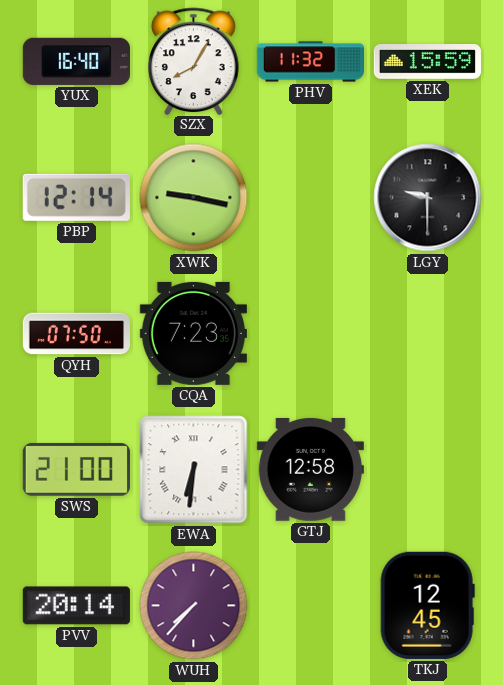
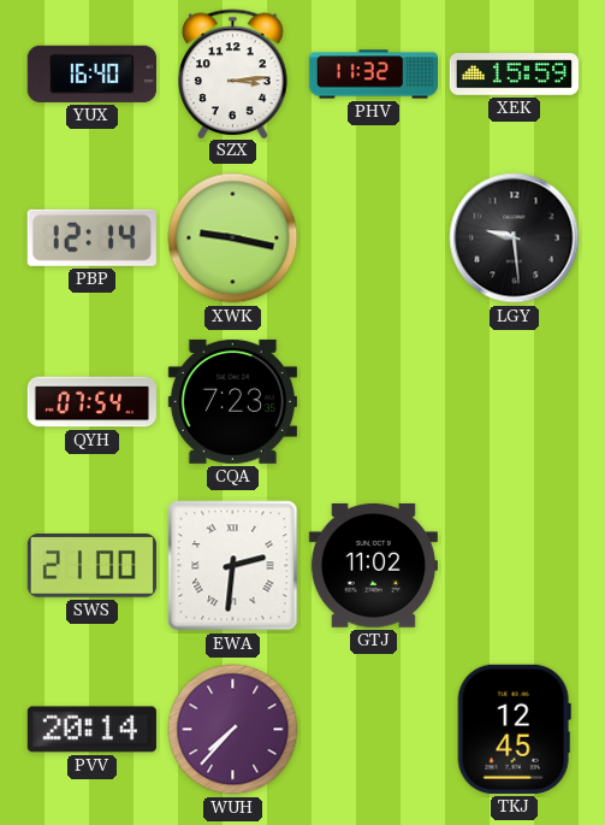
SZX: 8:05 -> 3:14
LGY: 9:30 -> 9:29
QYH: 07:50 -> 07:54
EWA: 6:31 -> 2:31
GTJ: 12:58 -> 11:02
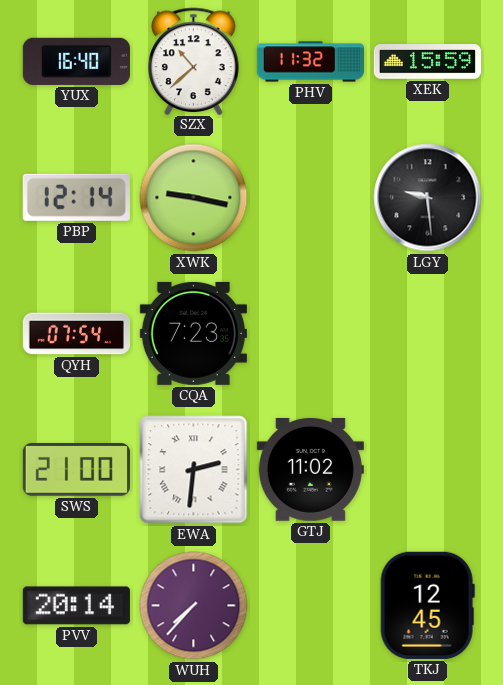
SZX: 3:14 -> 10:38
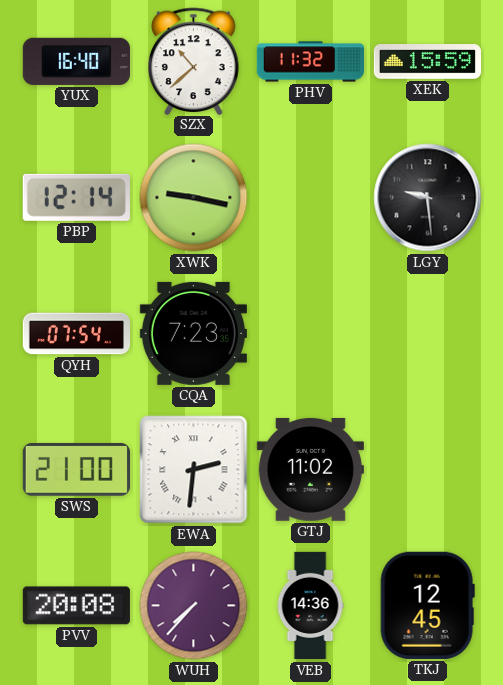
PVV: 20:14 -> 20:08
VEB: none -> 14:36
